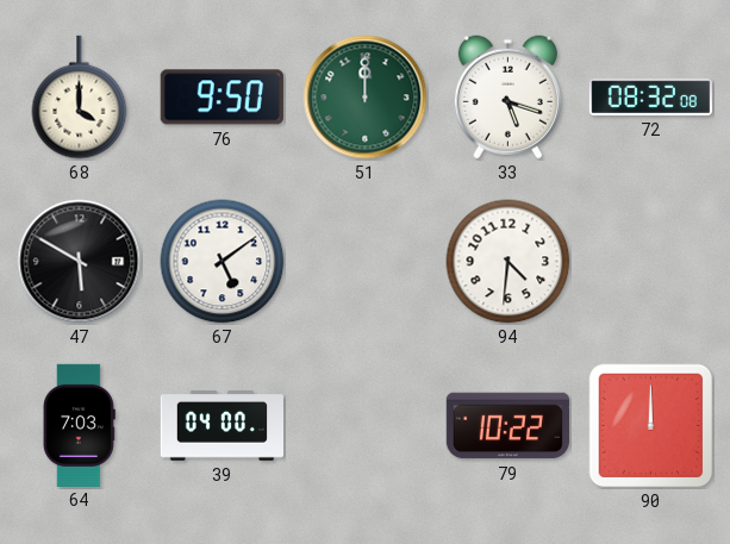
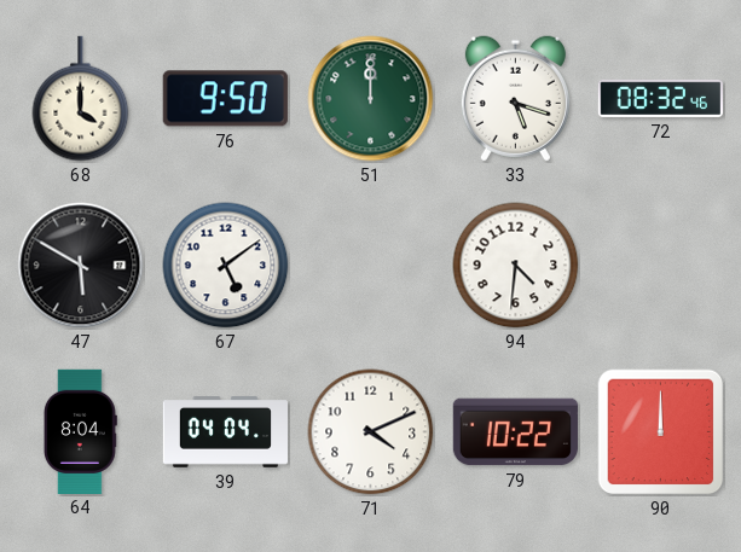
72: 08:32:08 -> 08:32:46
64: 7:03 -> 8:04
39: 04:00 -> 04:04
71: none -> 4:11
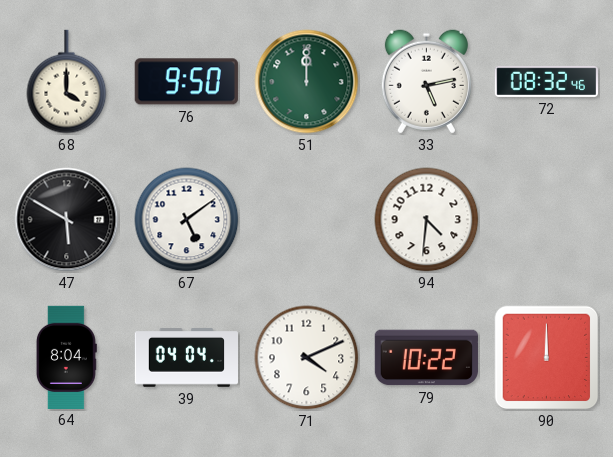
33: 5:18 -> 5:13
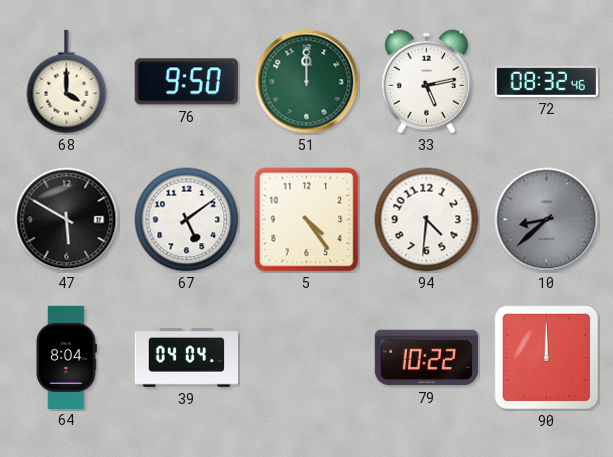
5: none -> 4:24
10: none -> 8:38
71: 4:11 -> none
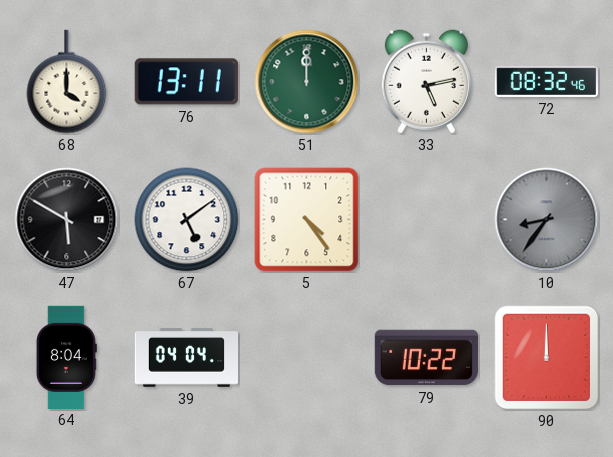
76: 9:50 -> 13:11
94: 4:31 -> none
10: 8:38 -> 8:36
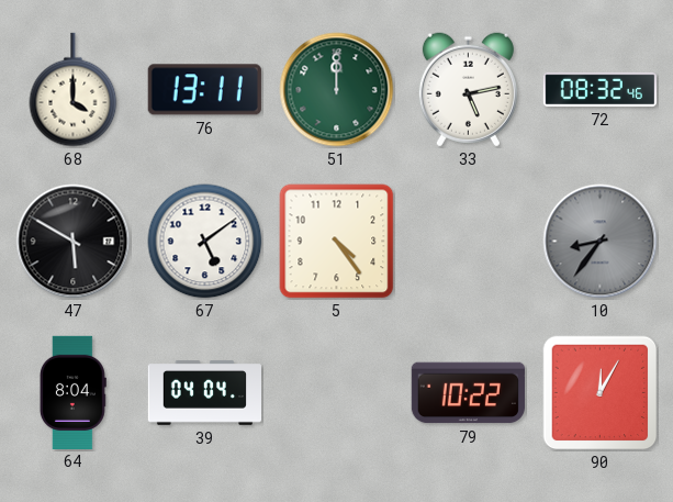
90: 12:00 -> 12:05
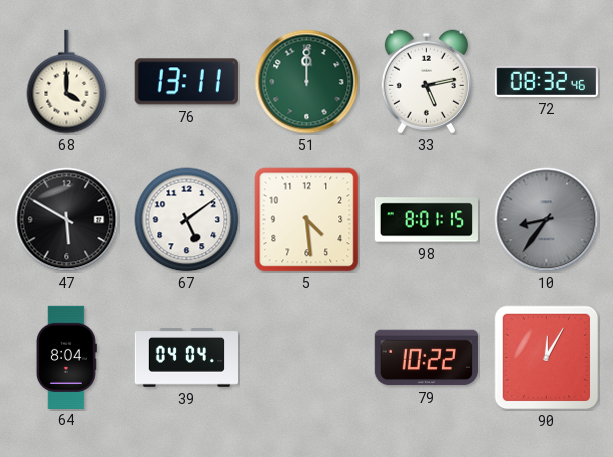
5: 4:24 -> 4:29
98: none -> 8:01
